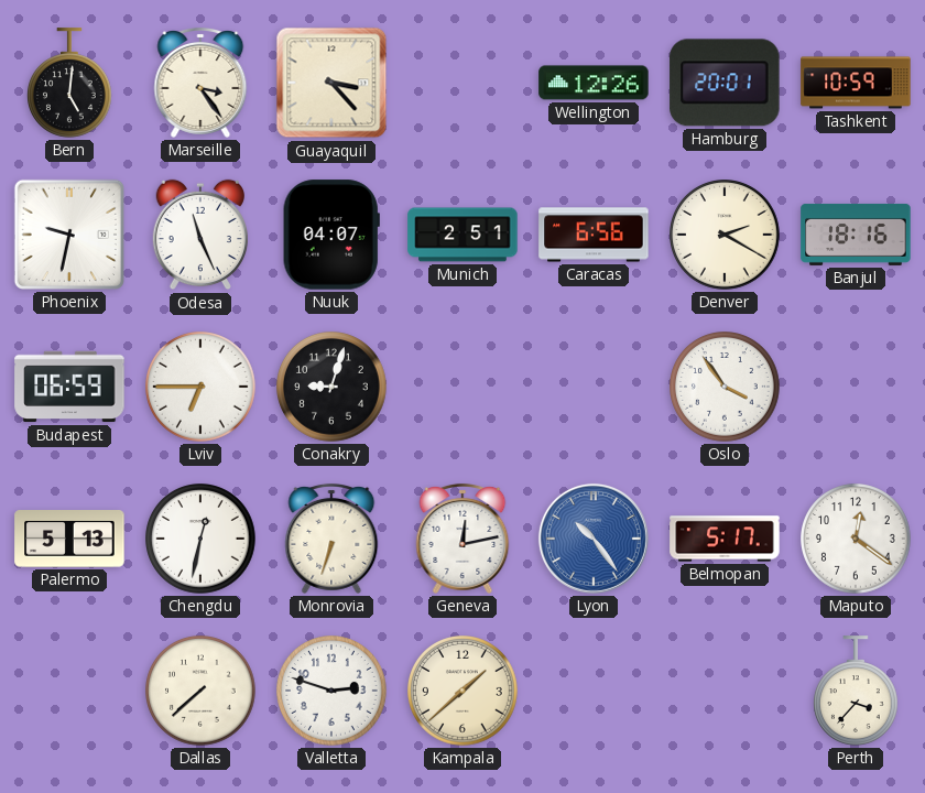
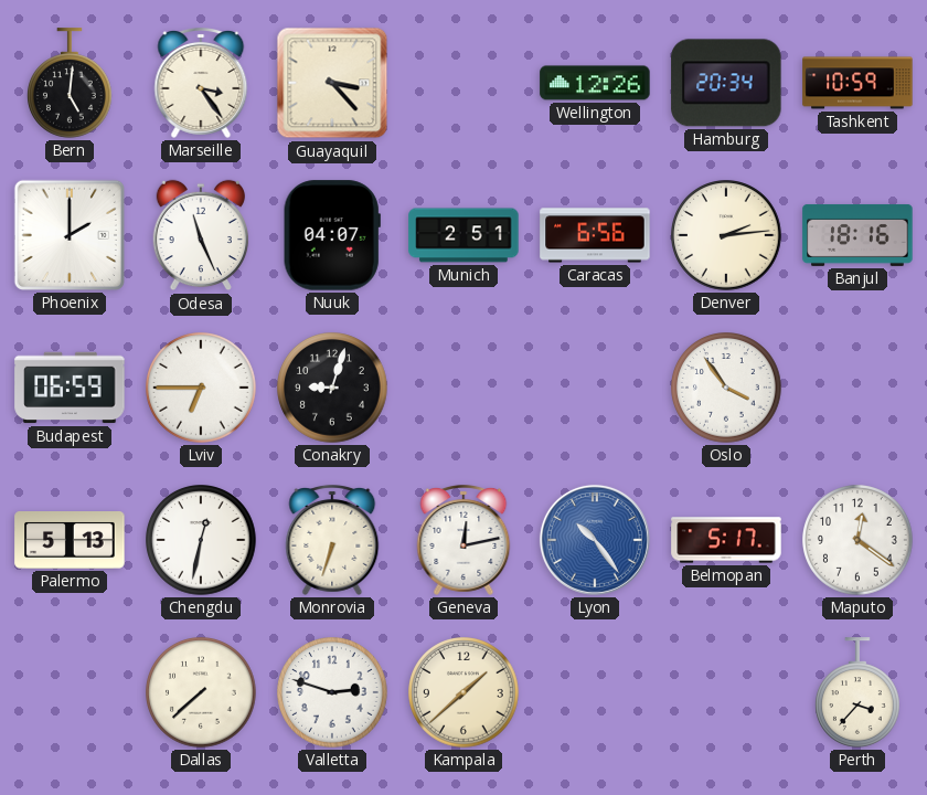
Hamburg: 20:01 -> 20:34
Phoenix: 9:32 -> 2:00
Denver: 2:20 -> 2:14
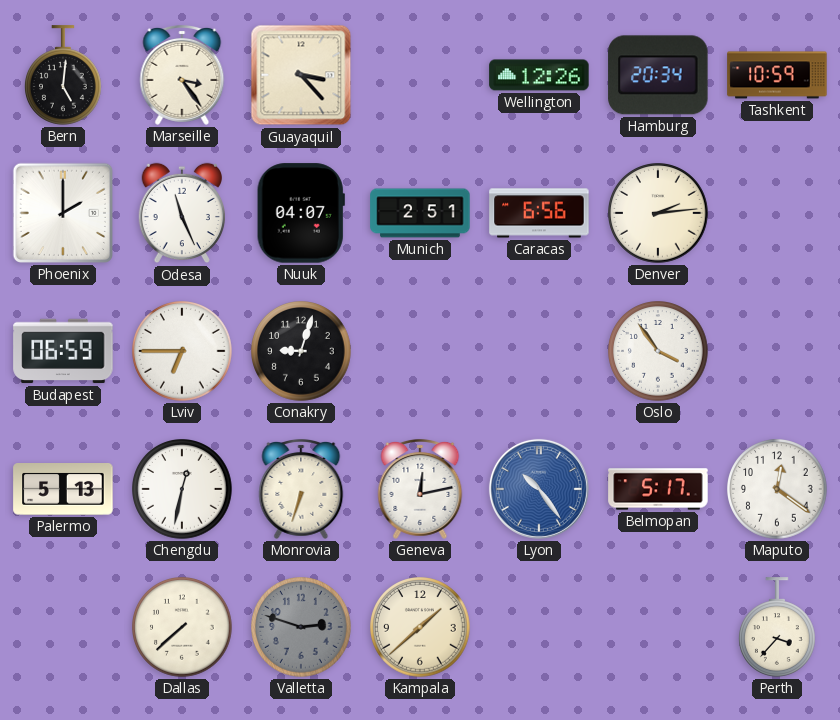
Banjul: 18:16 -> none
Valletta dial: white -> grey
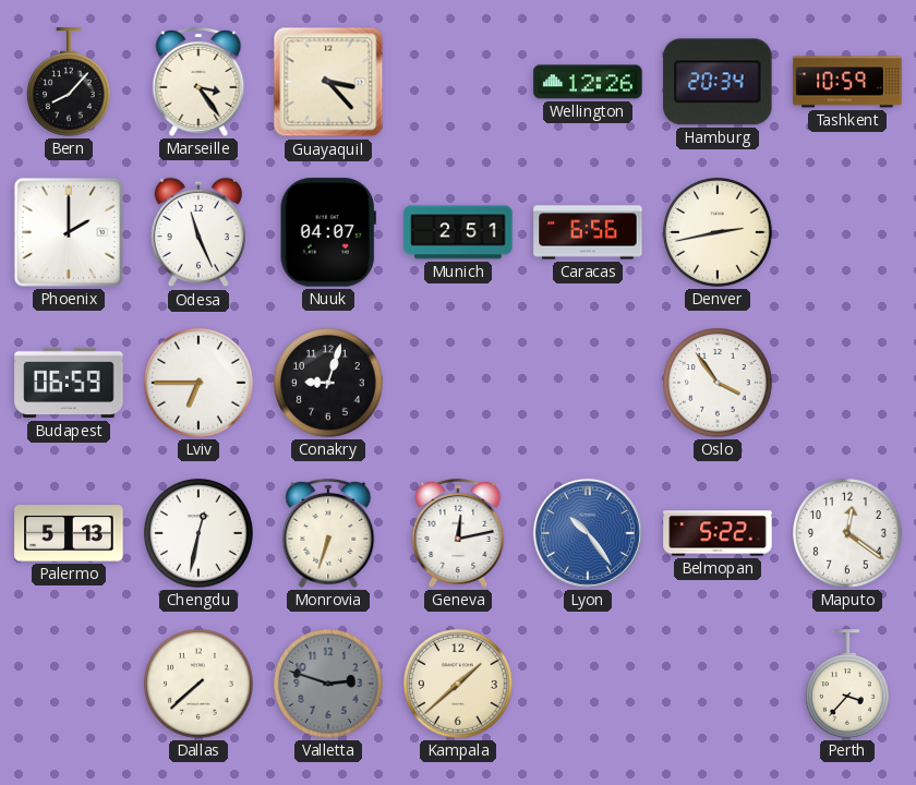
Bern: 5:01 -> 8:07
Denver: 2:14 -> 2:43
Belmopan: 5:17 -> 5:22
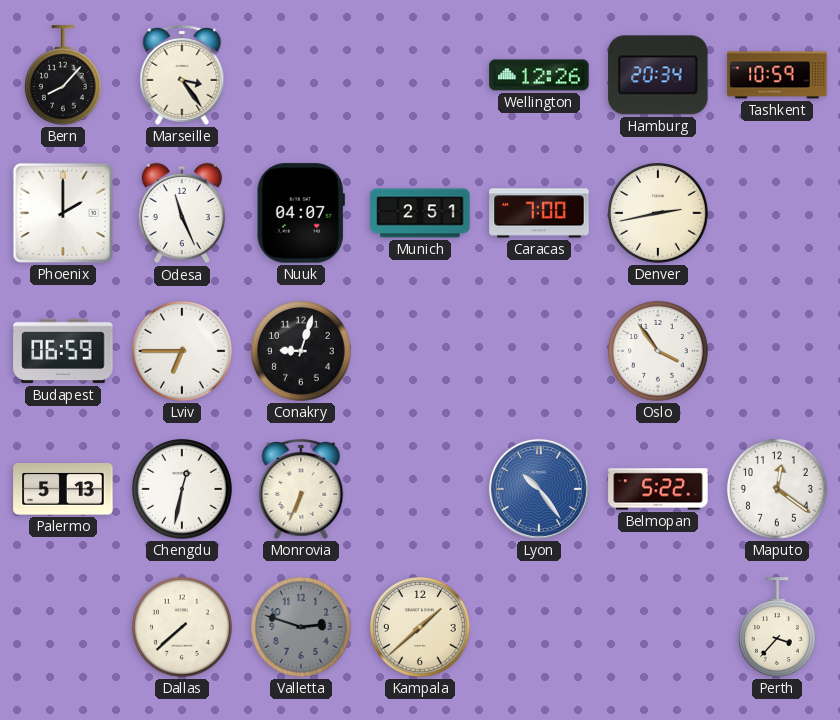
Guayaquil: 3:23 -> none
Caracas: 6:56 -> 7:00
Monrovia: 6:33 -> 6:34
Geneva: 12:13 -> none
